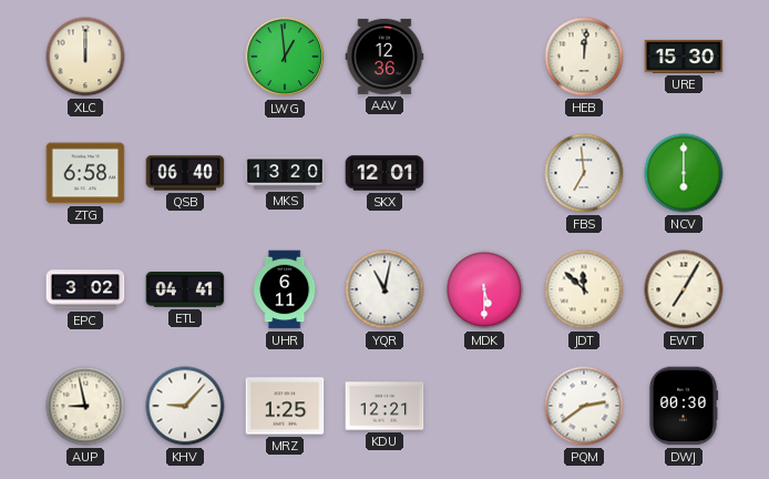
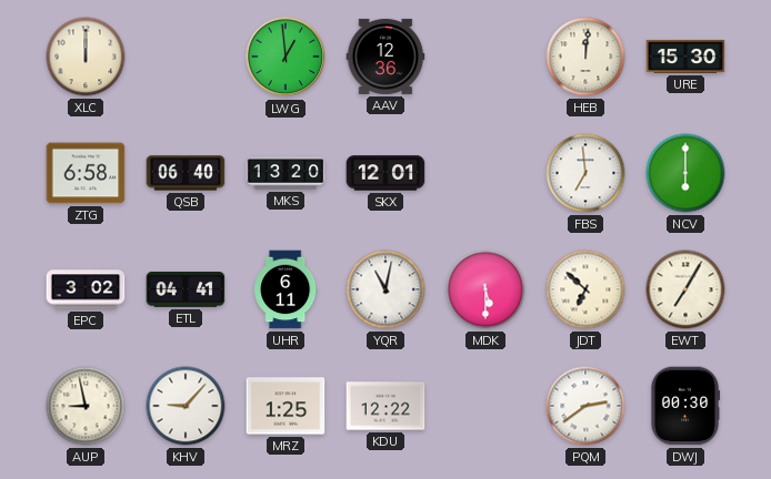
JDT: 11:52 -> 6:52
KDU: 12:21 -> 12:22
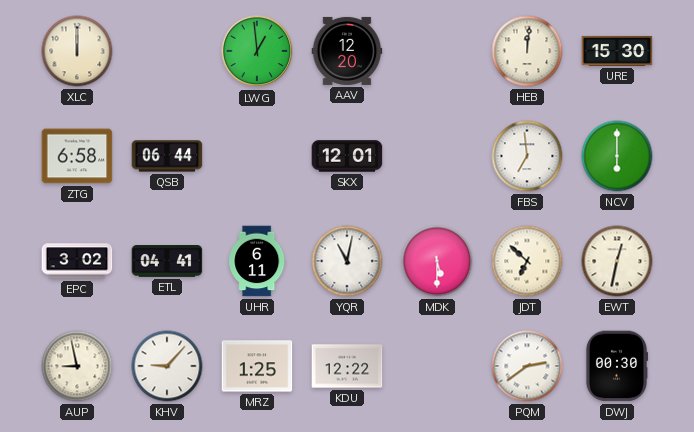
AAV: 12:36 -> 12:20
QSB: 06:40 -> 06:44
MKS: 13:20 -> none
EWT: 7:05 -> 12:32
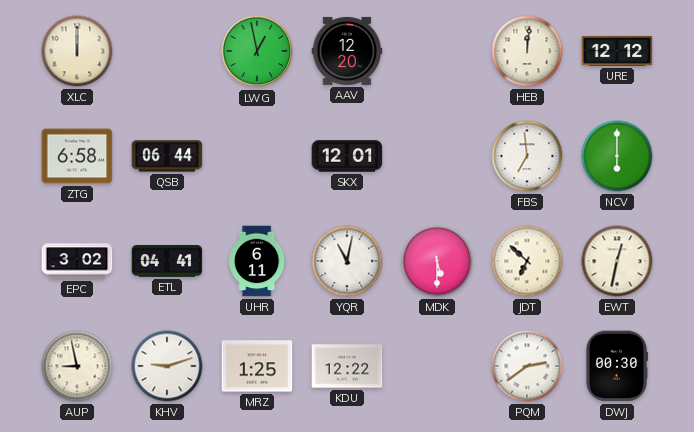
LWG: 12:59 -> 12:58
URE: 15:30 -> 12:12
KHV: 9:07 -> 9:12
